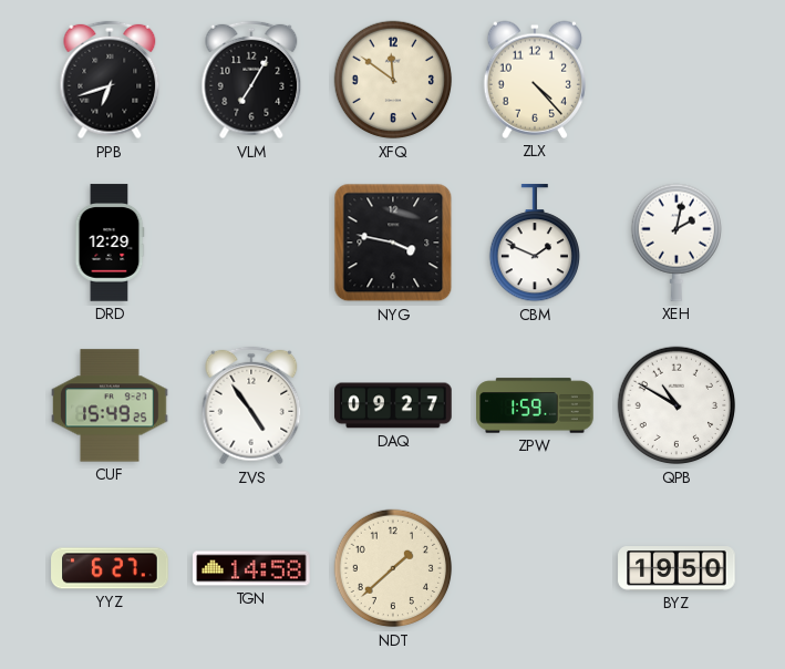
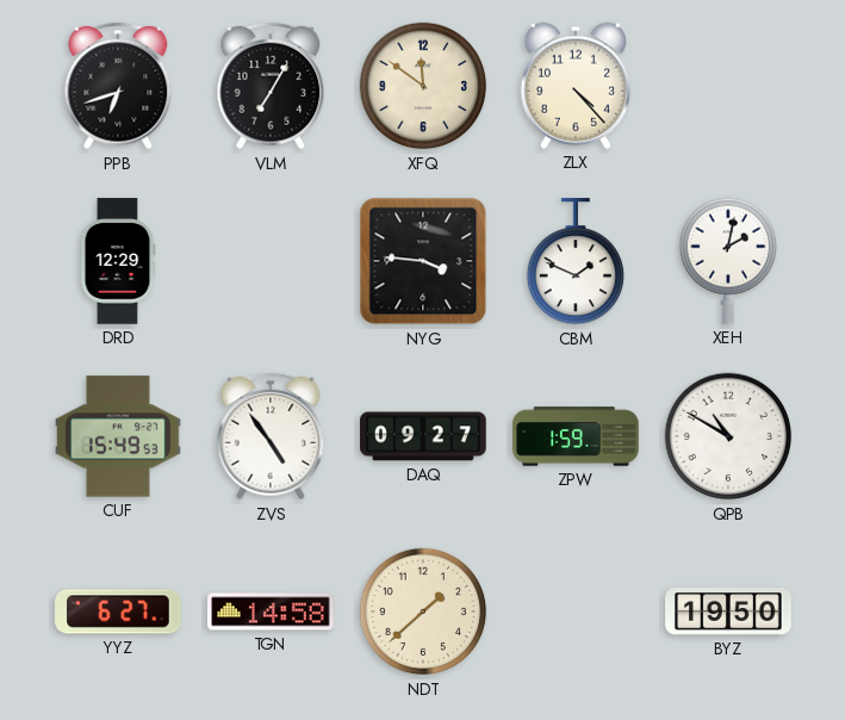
NYG: 3:47 -> 3:46
CUF: 15:49:25 -> 15:49:53
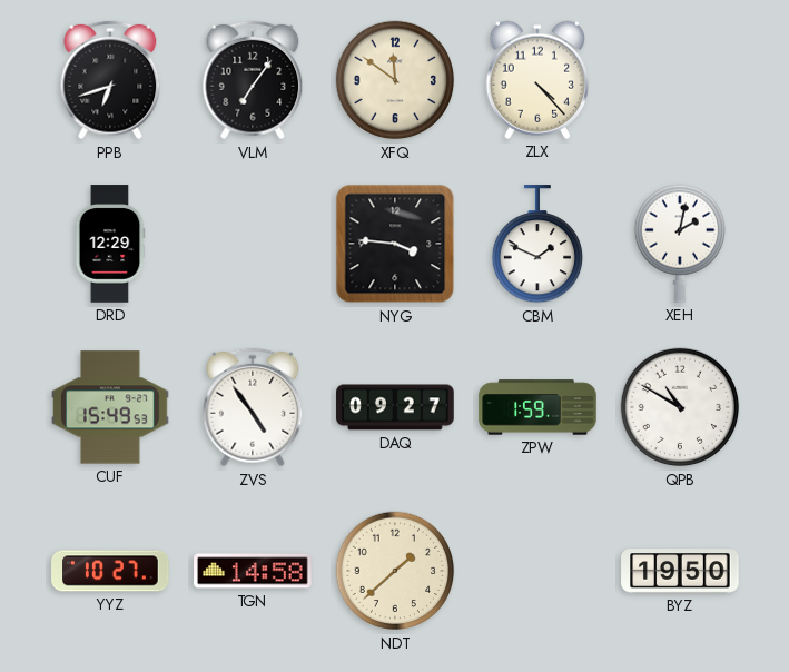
VLM: 7:05 -> 7:06
YYZ: 6:27 -> 10:27
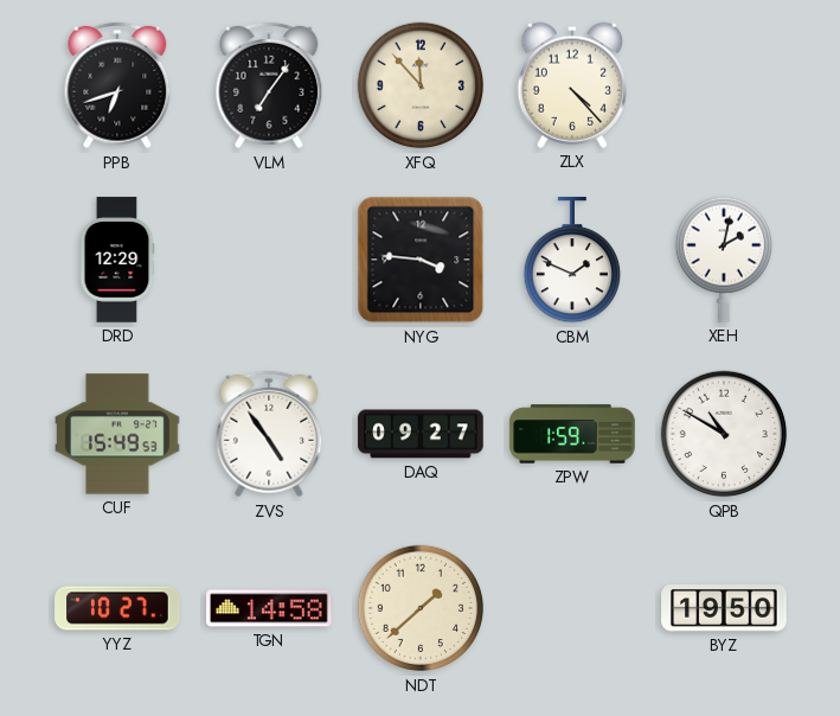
XFQ: 11:51 -> 11:53
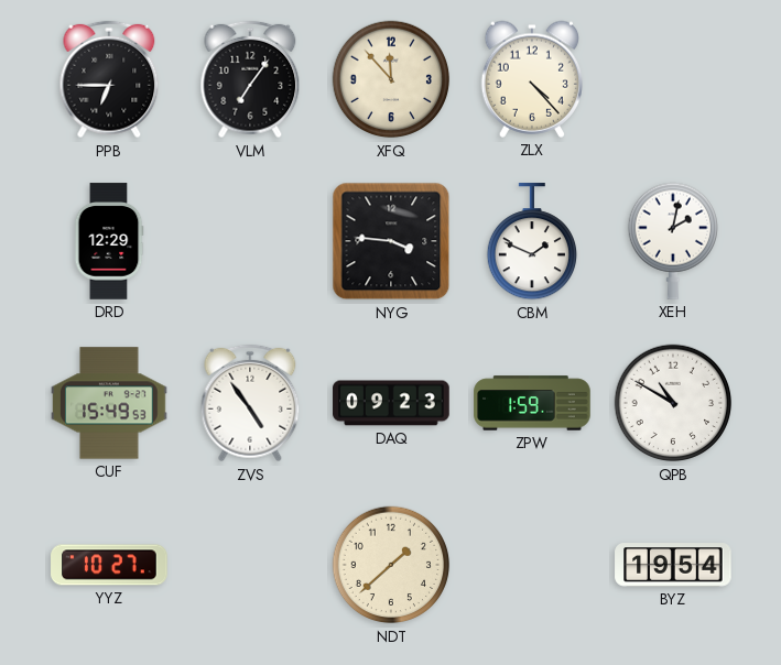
PPB: 6:42 -> 6:45
DAQ: 09:27 -> 09:23
TGN: 14:58 -> none
BYZ: 19:50 -> 19:54
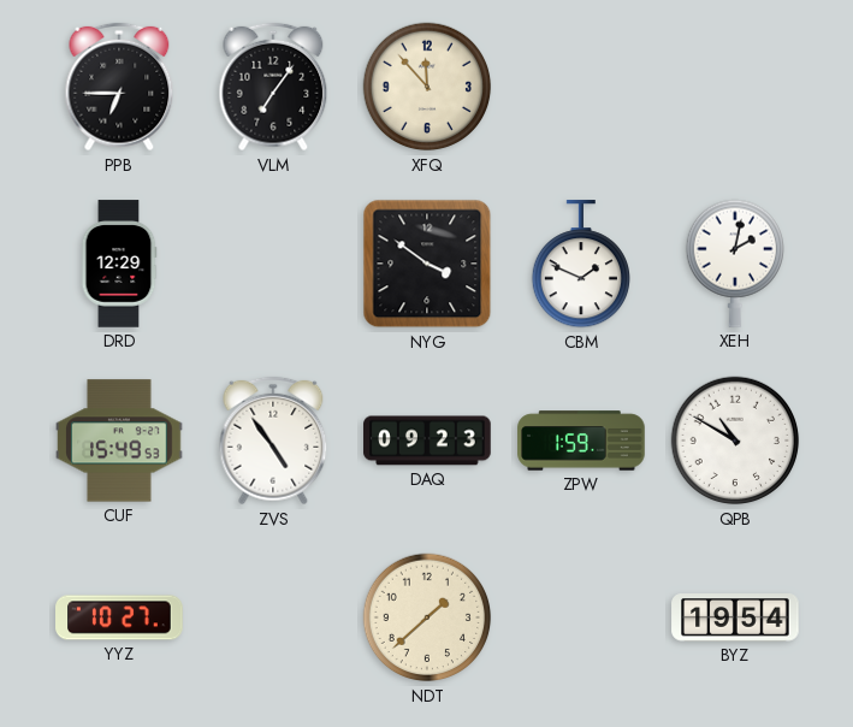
ZLX: 4:23 -> none
NYG: 3:46 -> 3:51
